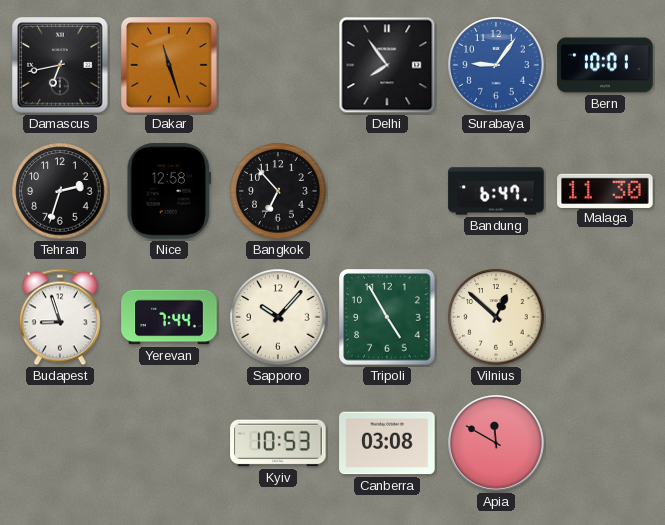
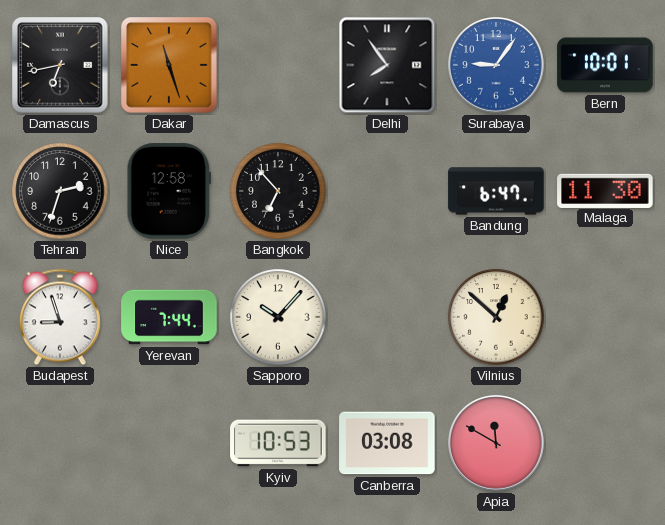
Tripoli: 4:55 -> none
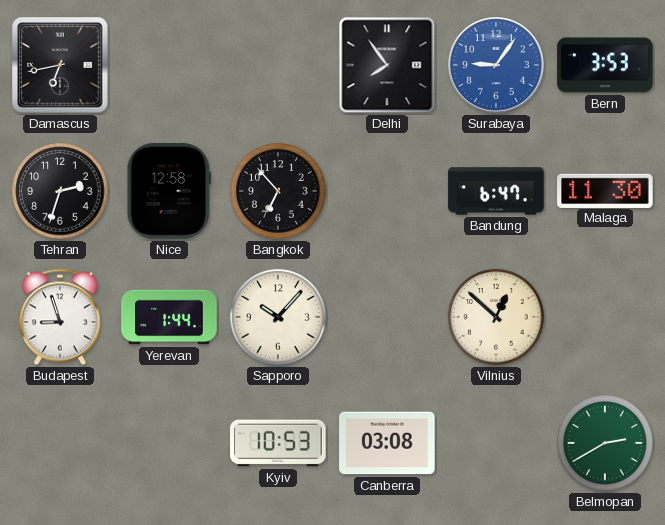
Dakar: 11:27 -> none
Bern: 10:01 -> 3:53
Yerevan: 7:44 -> 1:44
Apia: 11:50 -> none
Belmopan: none -> 2:40
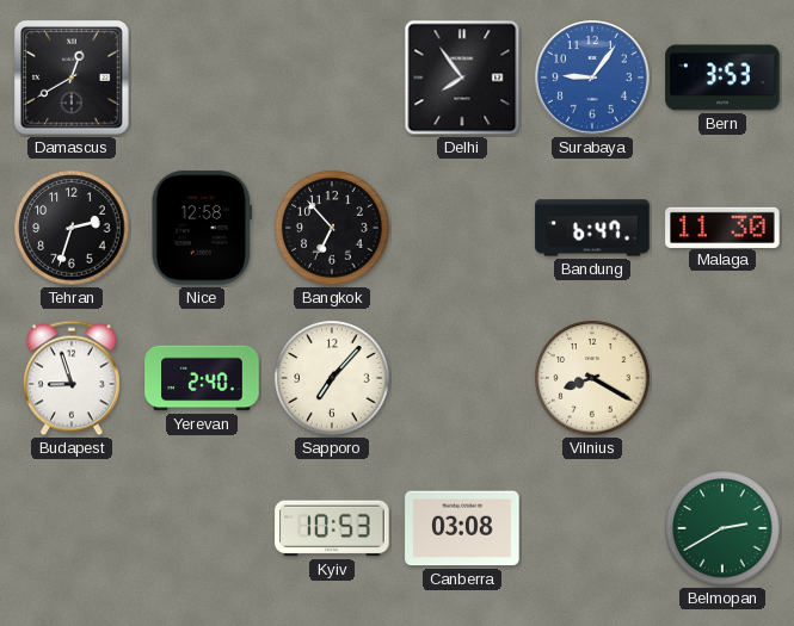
Damascus: 6:43 -> 12:40
Yerevan: 1:44 -> 2:40
Sapporo: 10:07 -> 7:07
Vilnius: 12:52 -> 8:20
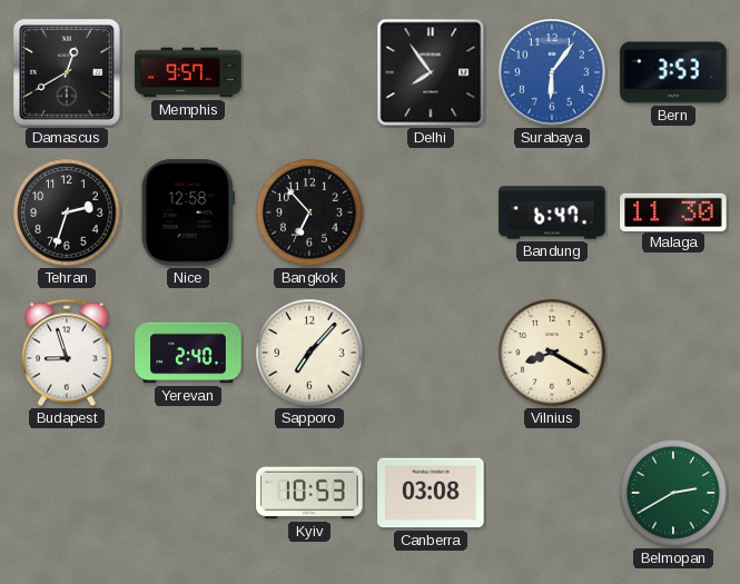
Memphis: none -> 9:57
Surabaya: 9:06 -> 6:06
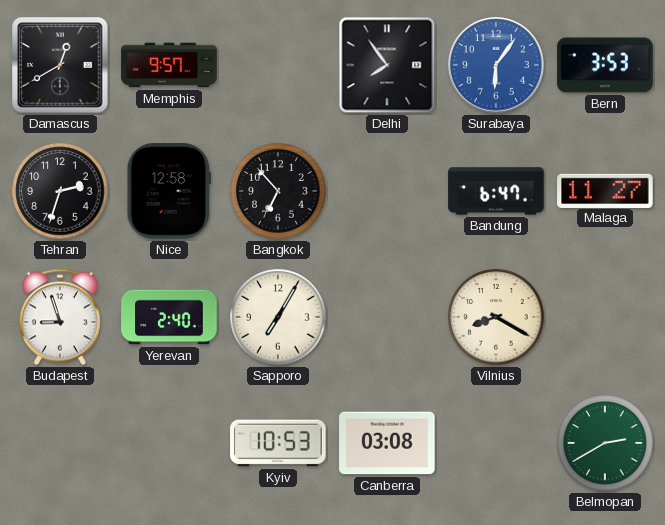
Malaga: 11:30 -> 11:27
Sapporo: 7:07 -> 7:05
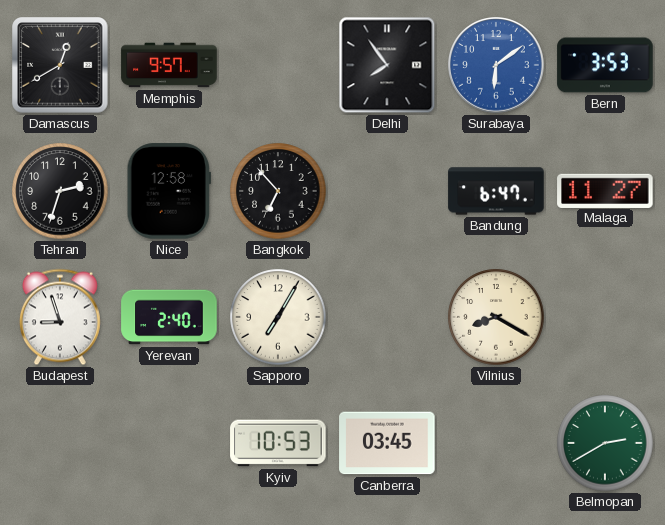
Surabaya: 6:06 -> 6:09
Canberra: 03:08 -> 03:45
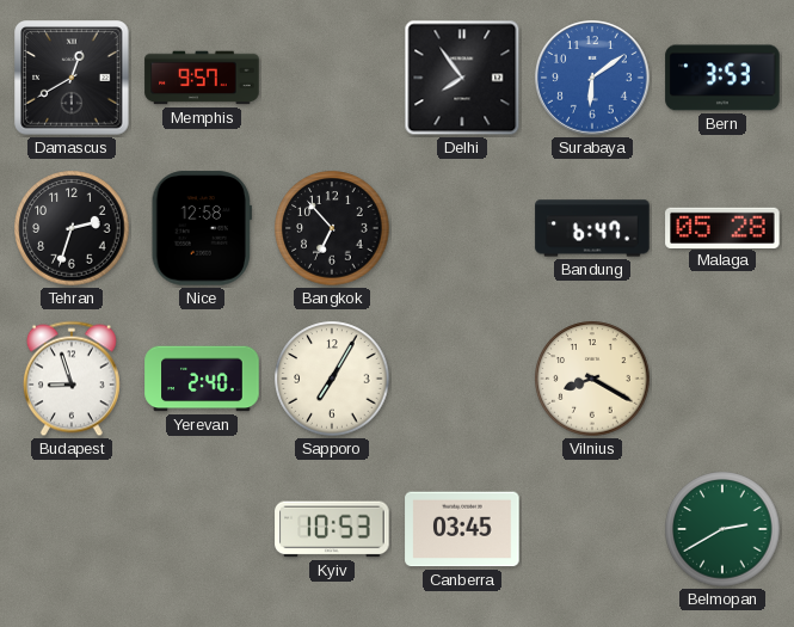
Malaga: 11:27 -> 05:28
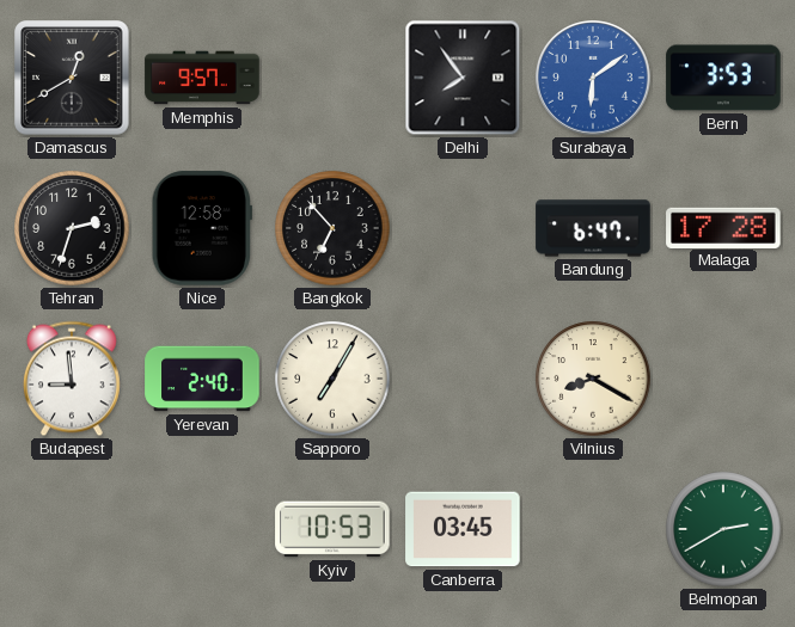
Malaga: 05:28 -> 17:28
Budapest: 8:57 -> 8:59
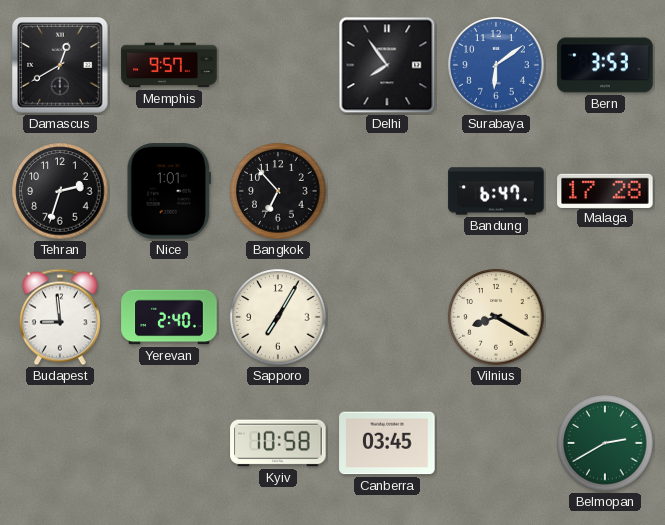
Nice: 12:58 -> 1:01
Kyiv: 10:53 -> 10:58
